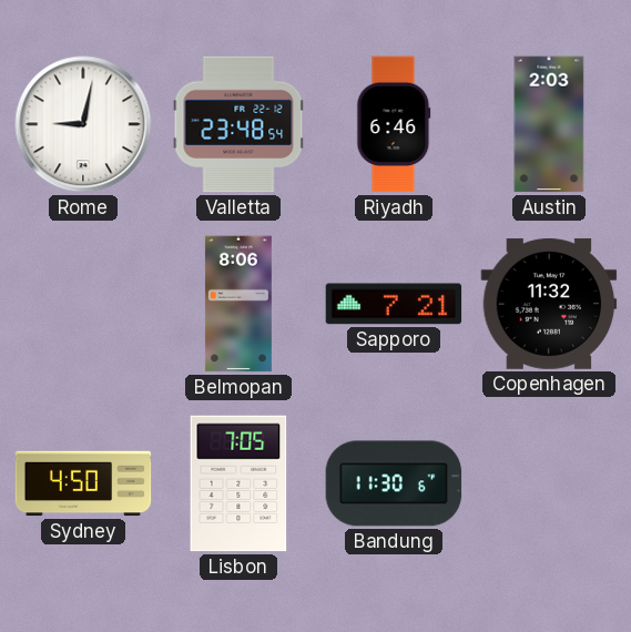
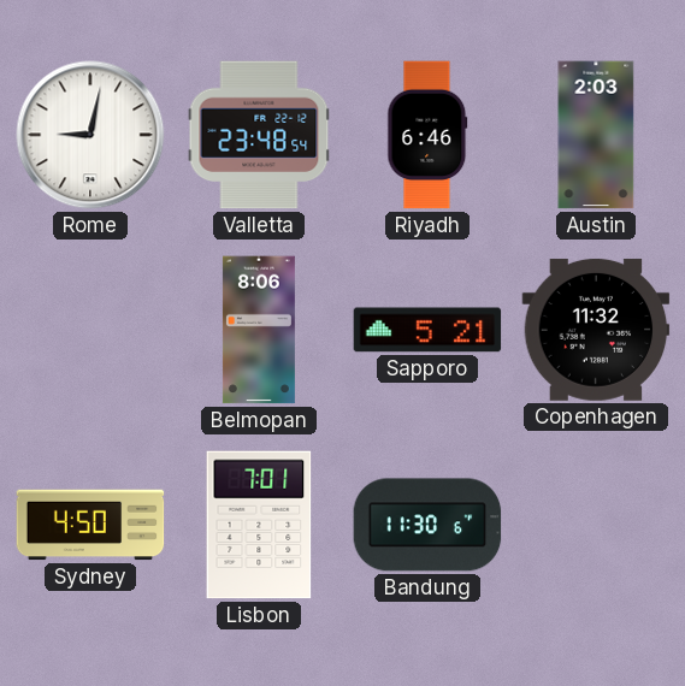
Sapporo: 7:21 -> 5:21
Lisbon: 7:05 -> 7:01
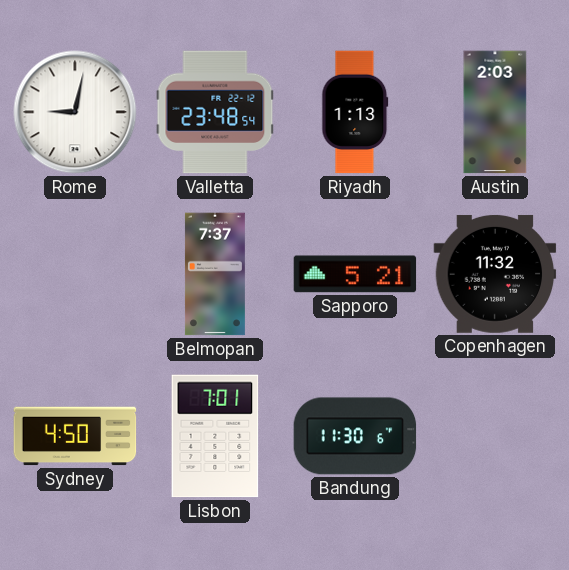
Riyadh: 6:46 -> 1:13
Belmopan: 8:06 -> 7:37
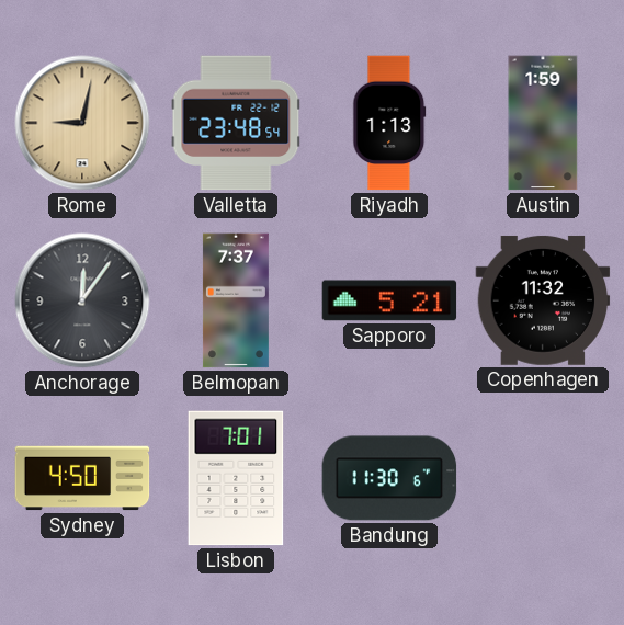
Rome dial: white -> champagne
Austin: 2:03 -> 1:59
Anchorage: none -> 12:06
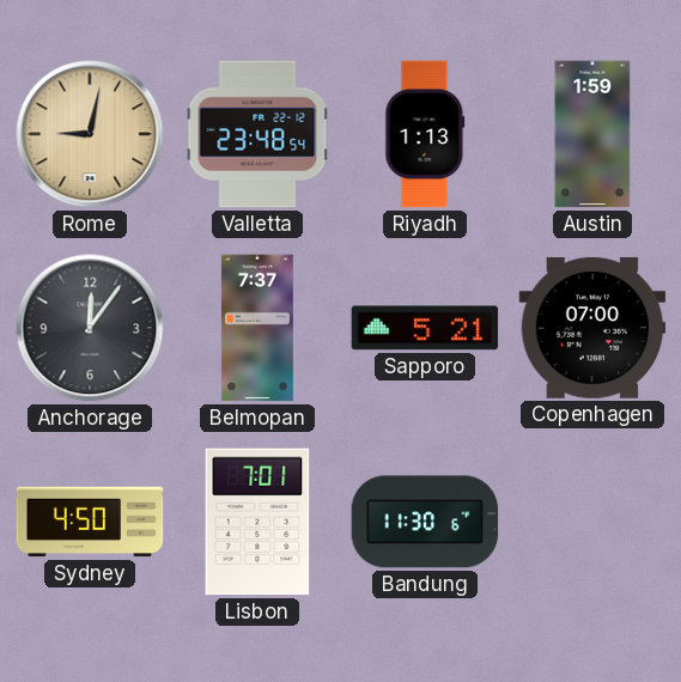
Copenhagen: 11:32 -> 07:00
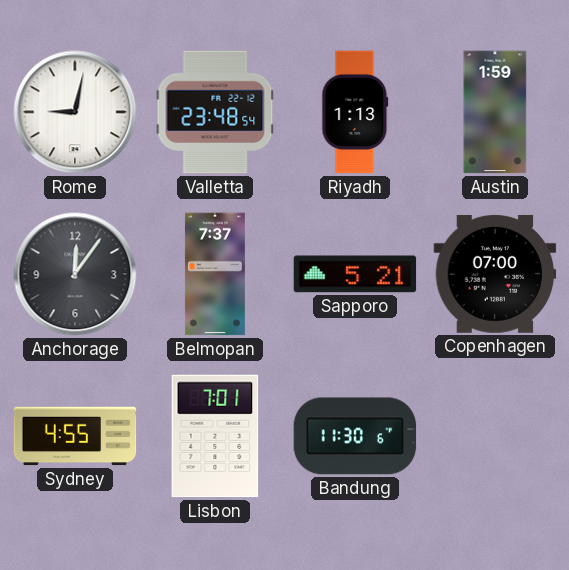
Rome dial: champagne -> white
Sydney: 4:50 -> 4:55
